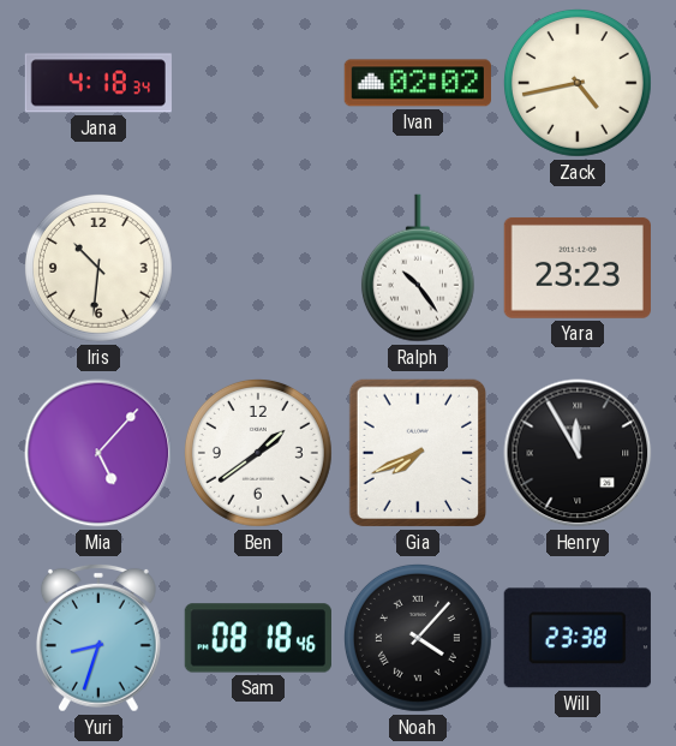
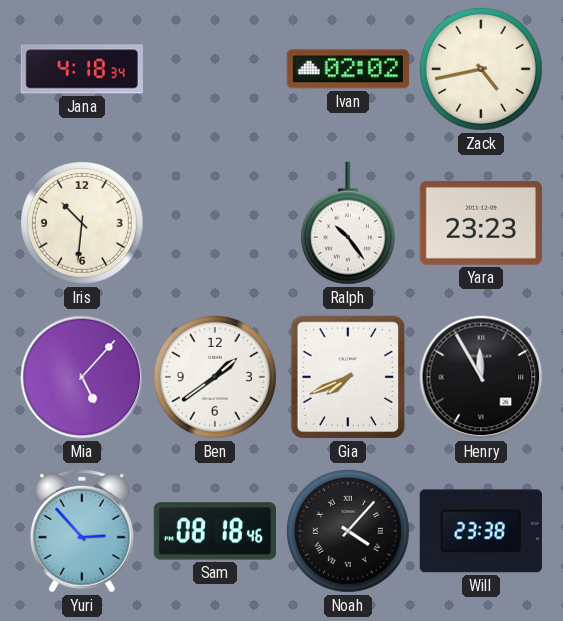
Yuri: 8:33 -> 2:53
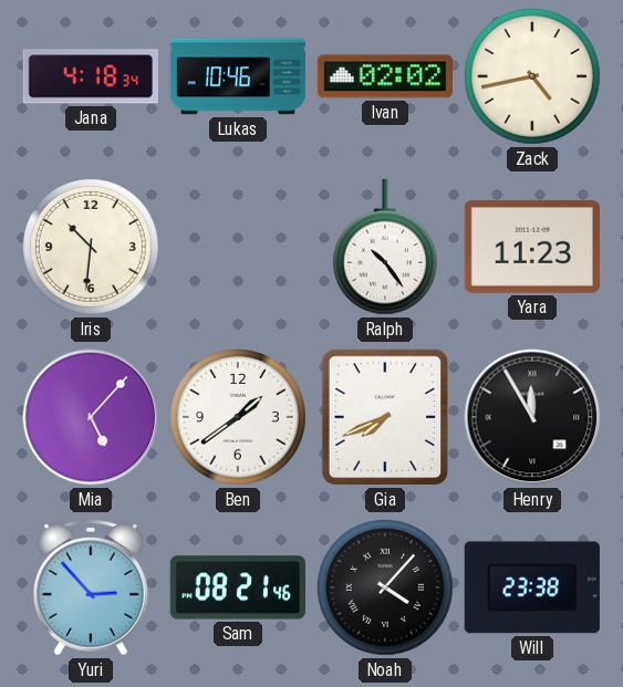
Lukas: none -> 10:46
Yara: 23:23 -> 11:23
Sam: 08:18 -> 08:21
